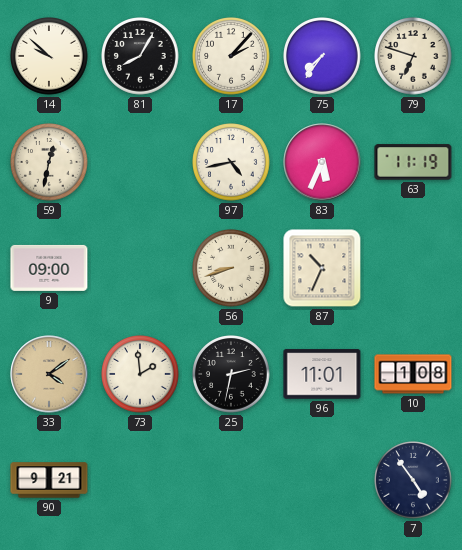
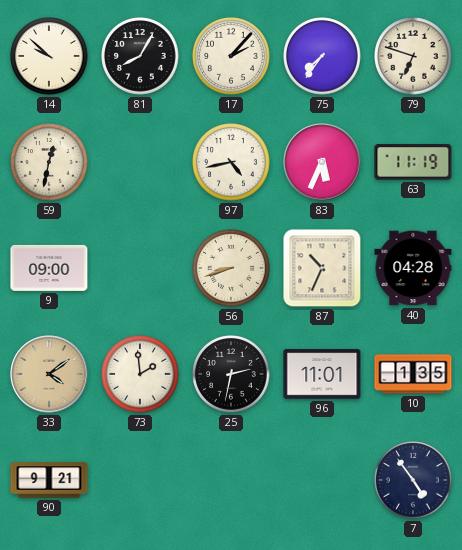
40: none -> 04:28
10: 1:08 -> 1:35
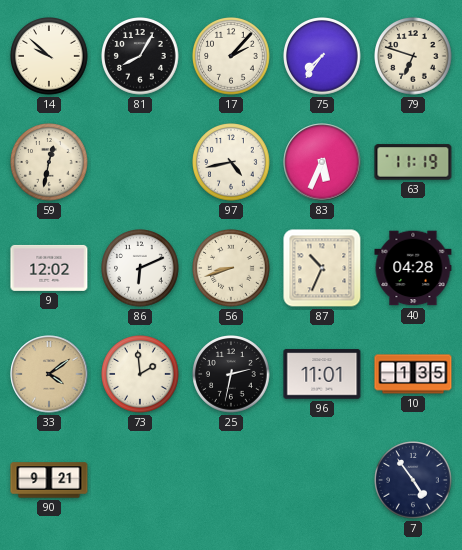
9: 09:00 -> 12:02
86: none -> 6:11
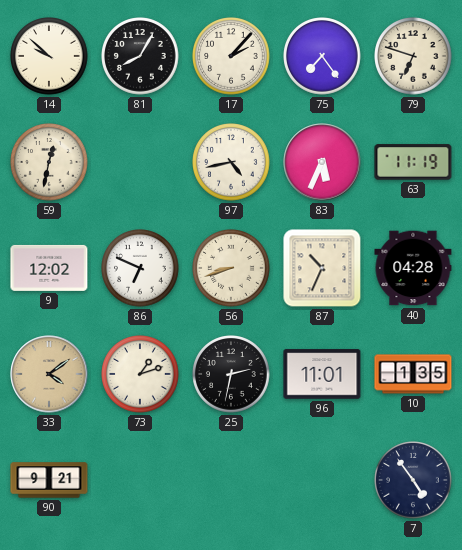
75: 7:36 -> 7:24
86: 6:11 -> 6:49
73: 1:59 -> 1:12
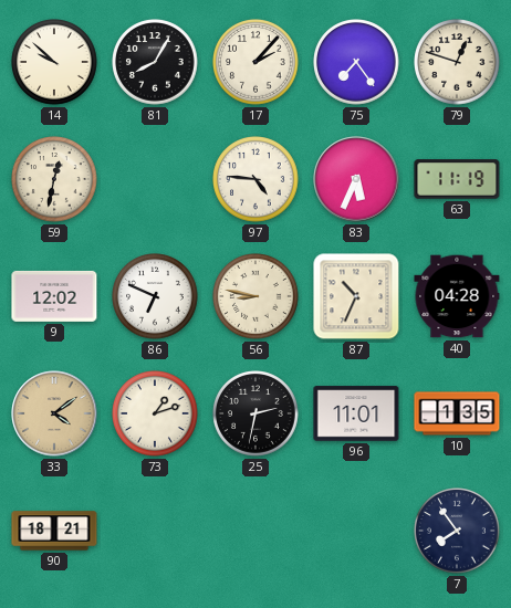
79: 6:48 -> 12:48
97: 4:43 -> 4:46
56: 8:42 -> 8:47
90: 9:21 -> 18:21
7: 4:54 -> 7:54
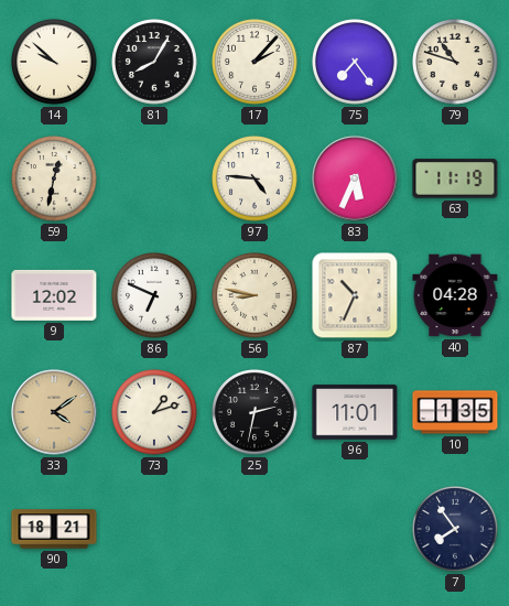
79: 12:48 -> 10:48
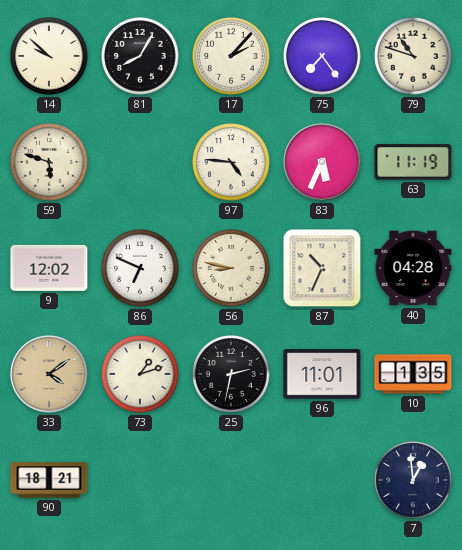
59: 12:32 -> 5:48
7: 7:54 -> 12:59
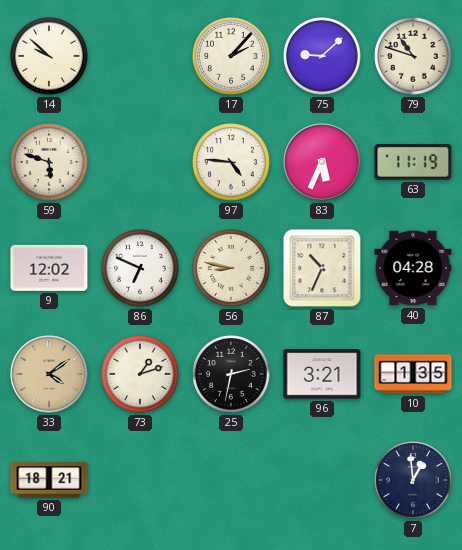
81: 8:05 -> none
75: 7:24 -> 9:08
96: 11:01 -> 3:21
